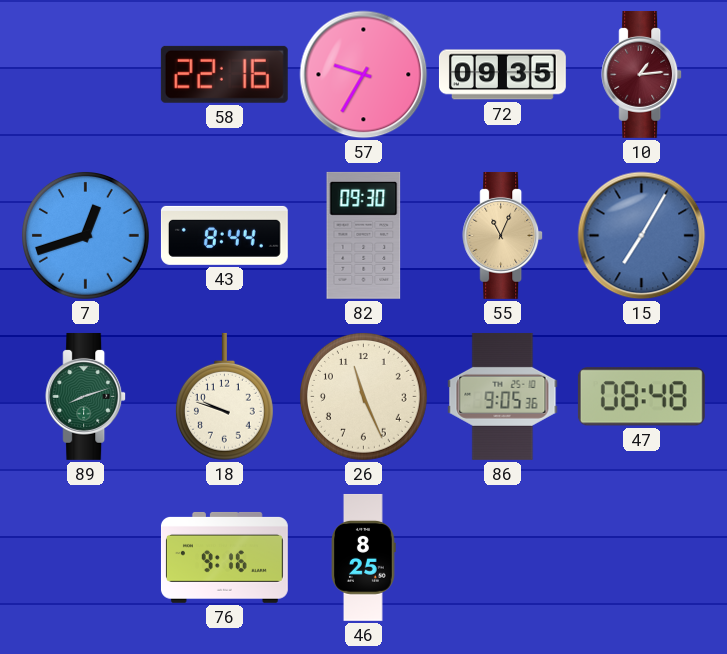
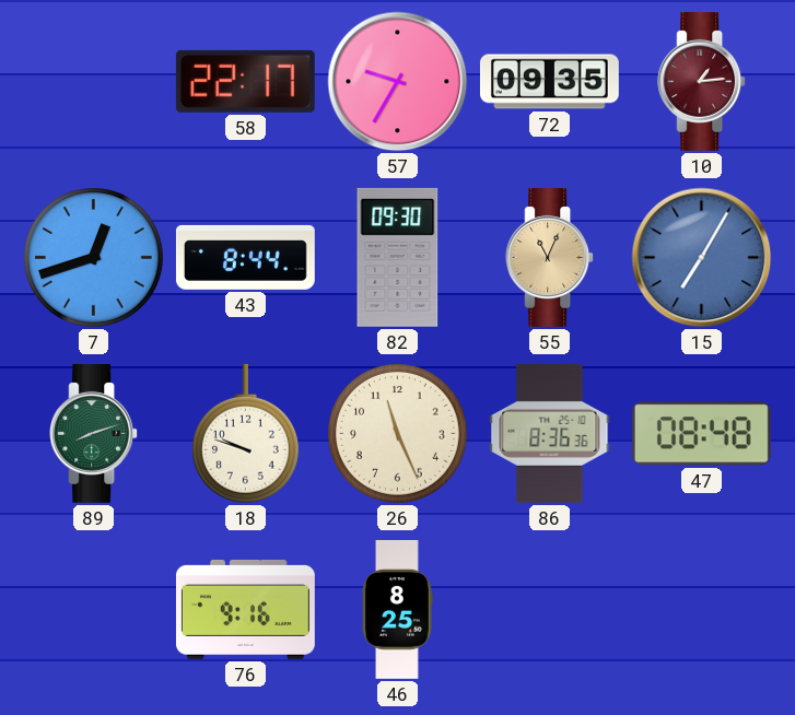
58: 22:16 -> 22:17
86: 9:05 -> 8:36
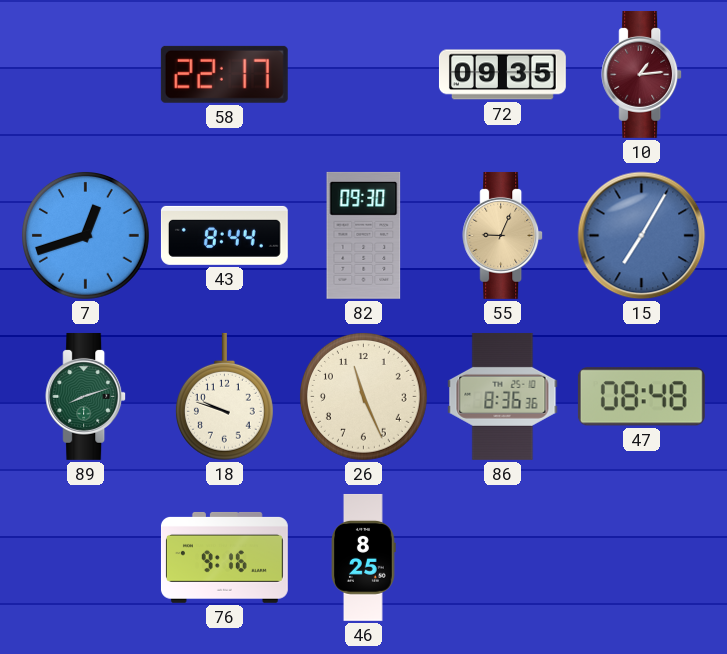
57: 9:35 -> none
55: 11:04 -> 9:04
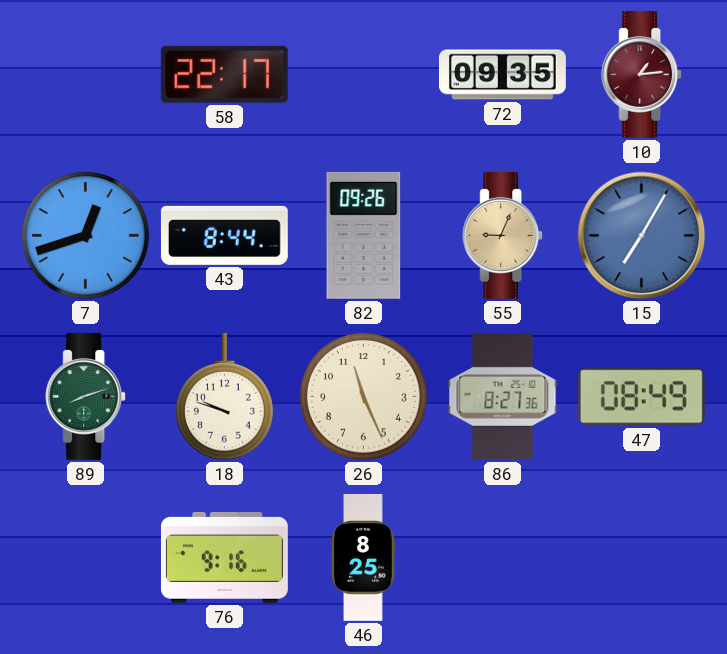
82: 09:30 -> 09:26
86: 8:36 -> 8:27
47: 08:48 -> 08:49
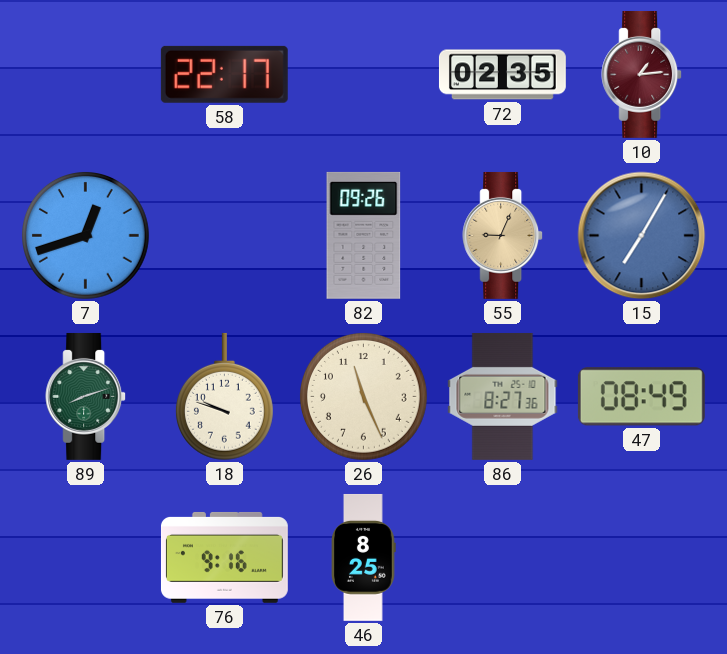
72: 09:35 -> 02:35
43: 8:44 -> none
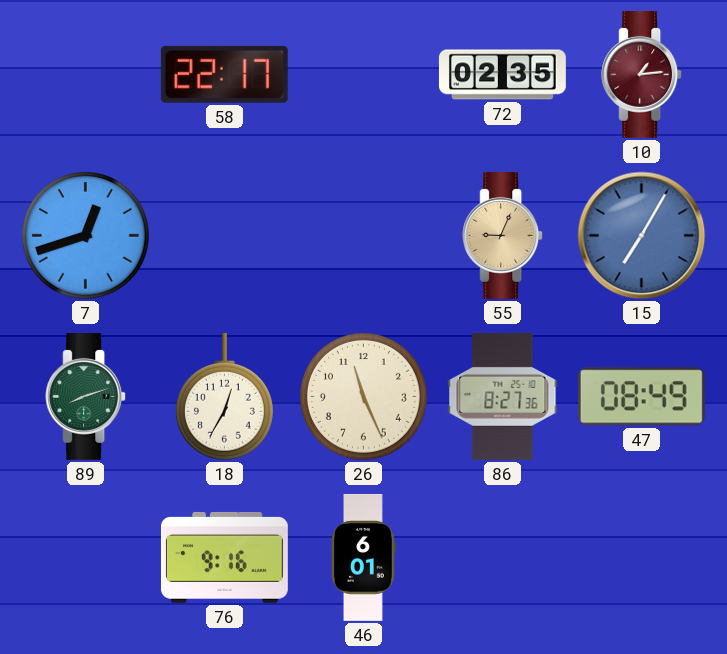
82: 09:26 -> none
18: 9:48 -> 12:35
46: 8:25 -> 6:01
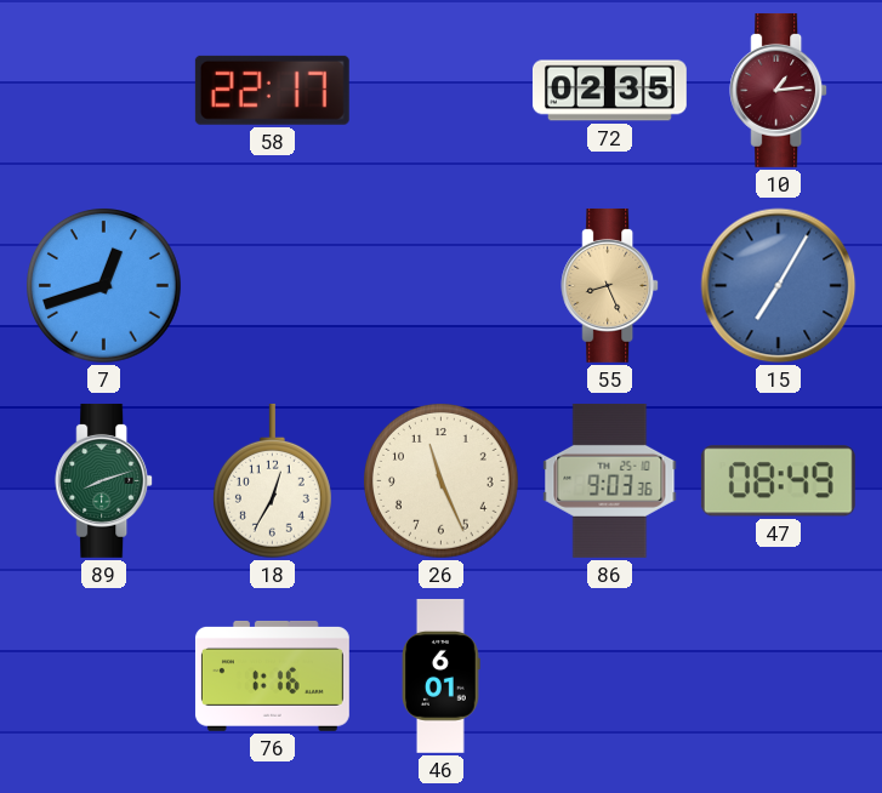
55: 9:04 -> 8:26
86: 8:27 -> 9:03
76: 9:16 -> 1:16
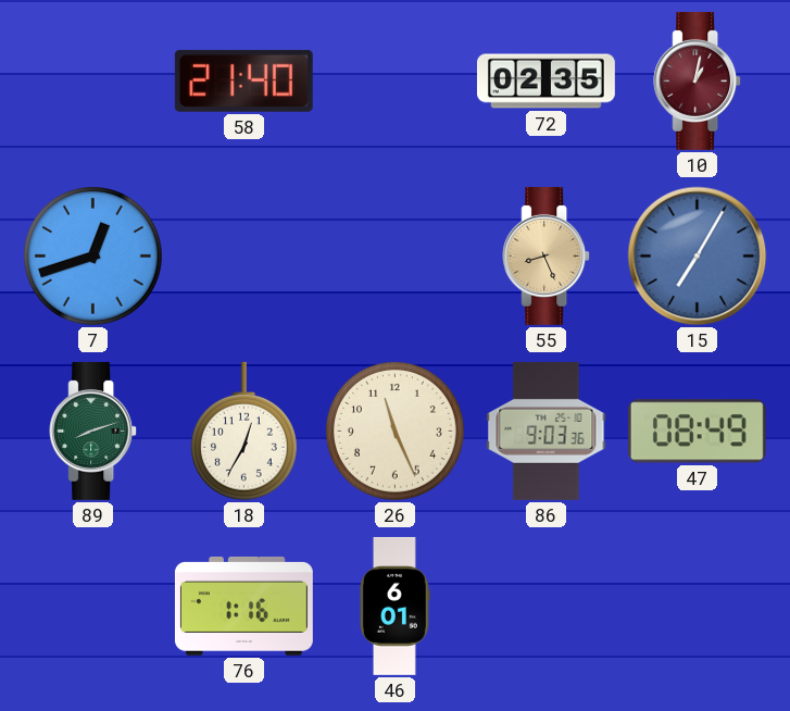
58: 22:17 -> 21:40
10: 1:14 -> 1:02
